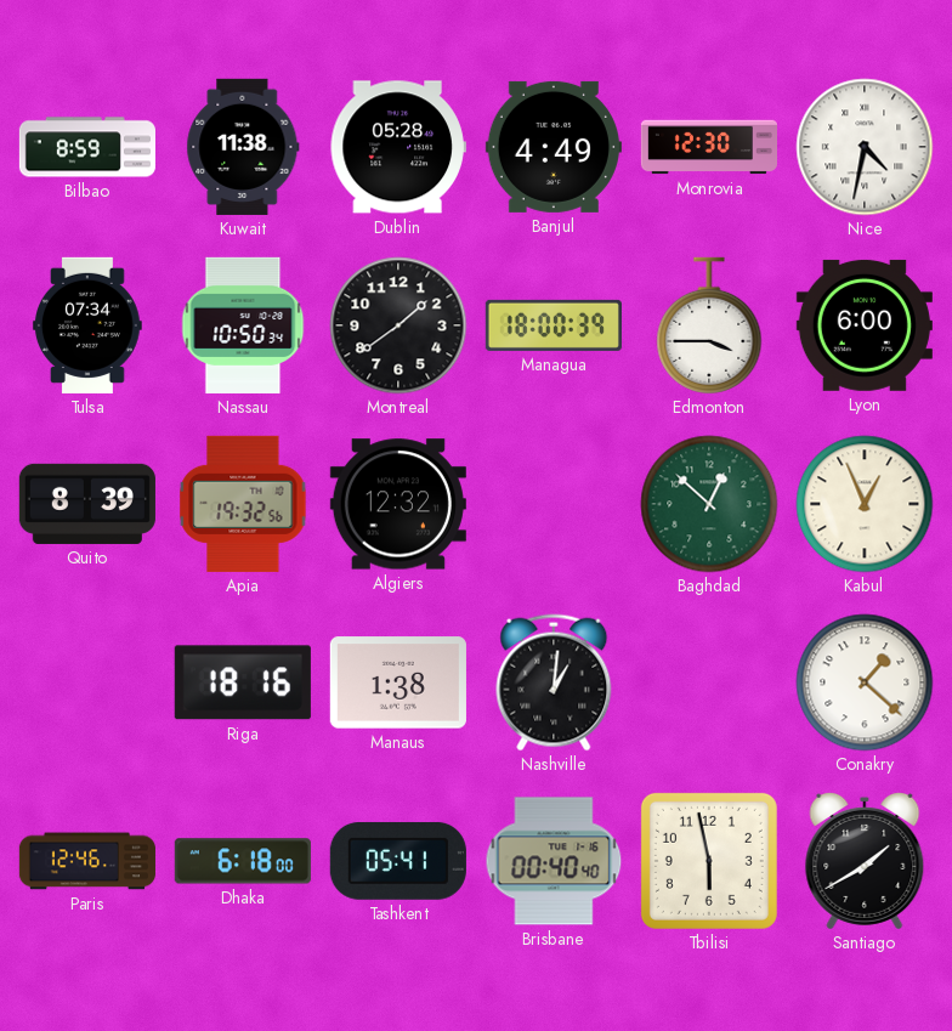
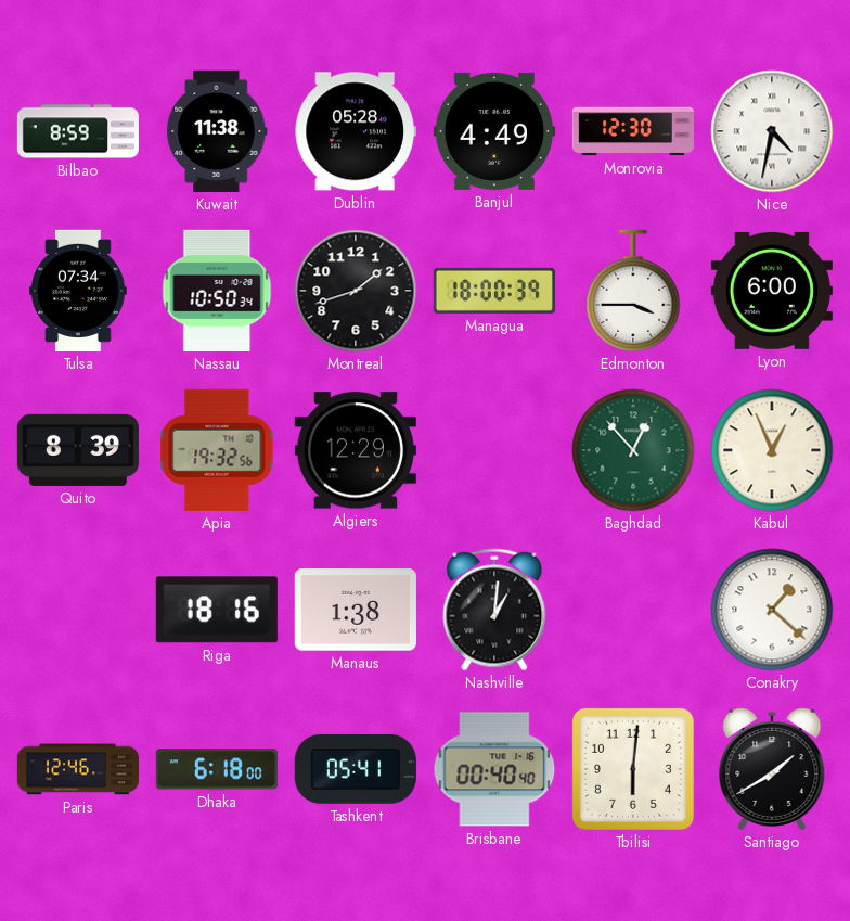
Montreal: 1:39 -> 1:42
Algiers: 12:32 -> 12:29
Baghdad: 12:52 -> 12:53
Tbilisi: 5:58 -> 6:01
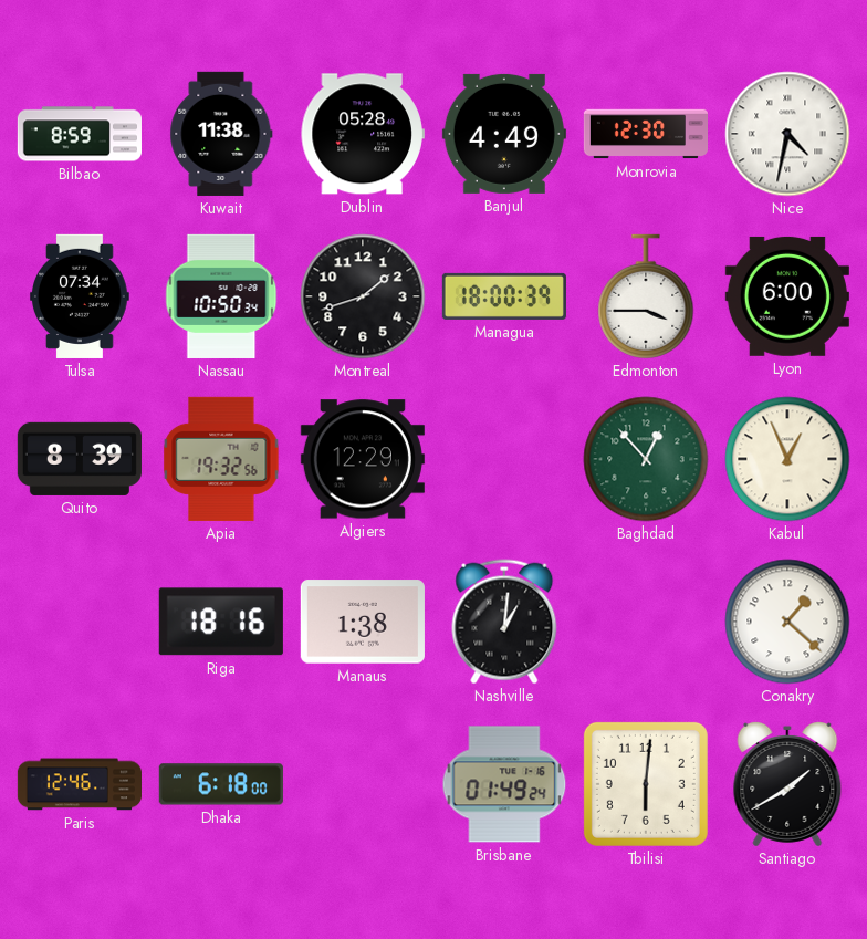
Tashkent: 05:41 -> none
Brisbane: 00:40 -> 01:49
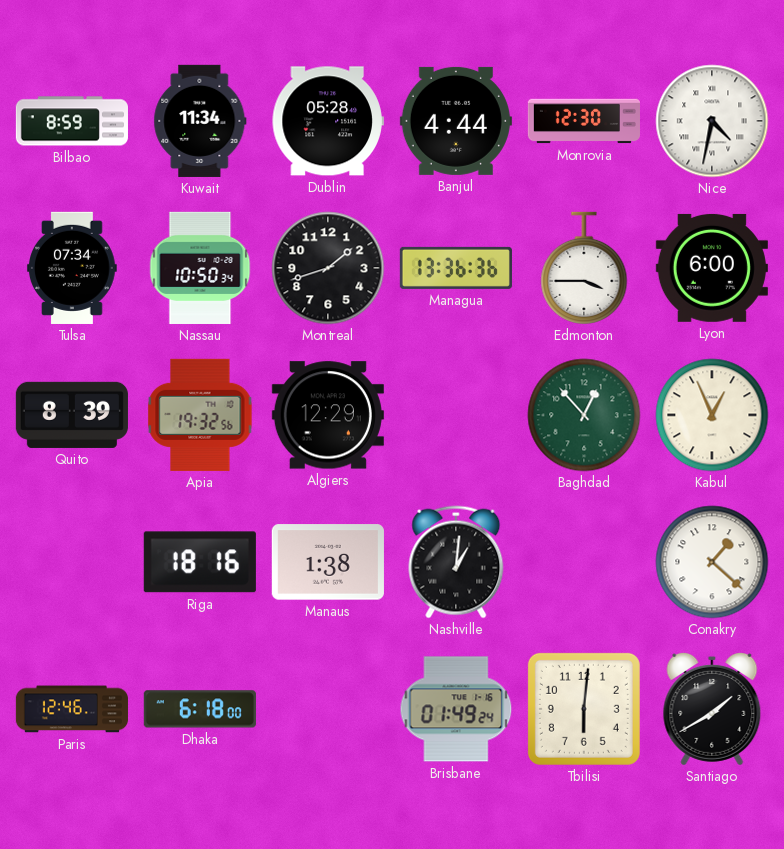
Kuwait: 11:38 -> 11:34
Banjul: 4:49 -> 4:44
Managua: 18:00 -> 13:36
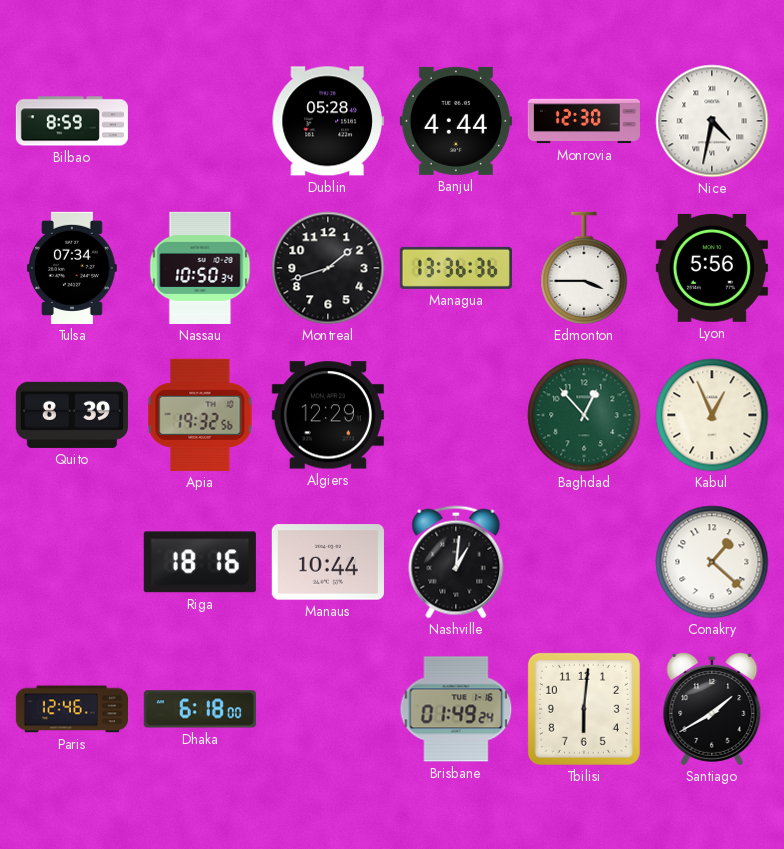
Kuwait: 11:34 -> none
Lyon: 6:00 -> 5:56
Manaus: 1:38 -> 10:44
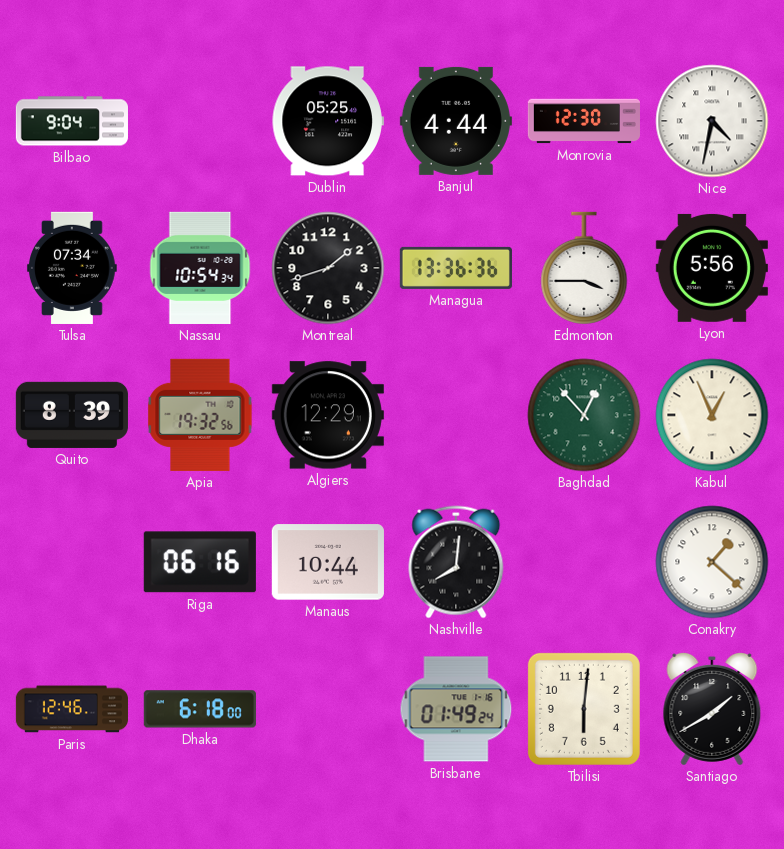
Bilbao: 8:59 -> 9:04
Dublin: 05:28 -> 05:25
Nassau: 10:50 -> 10:54
Riga: 18:16 -> 06:16
Nashville: 1:01 -> 8:01
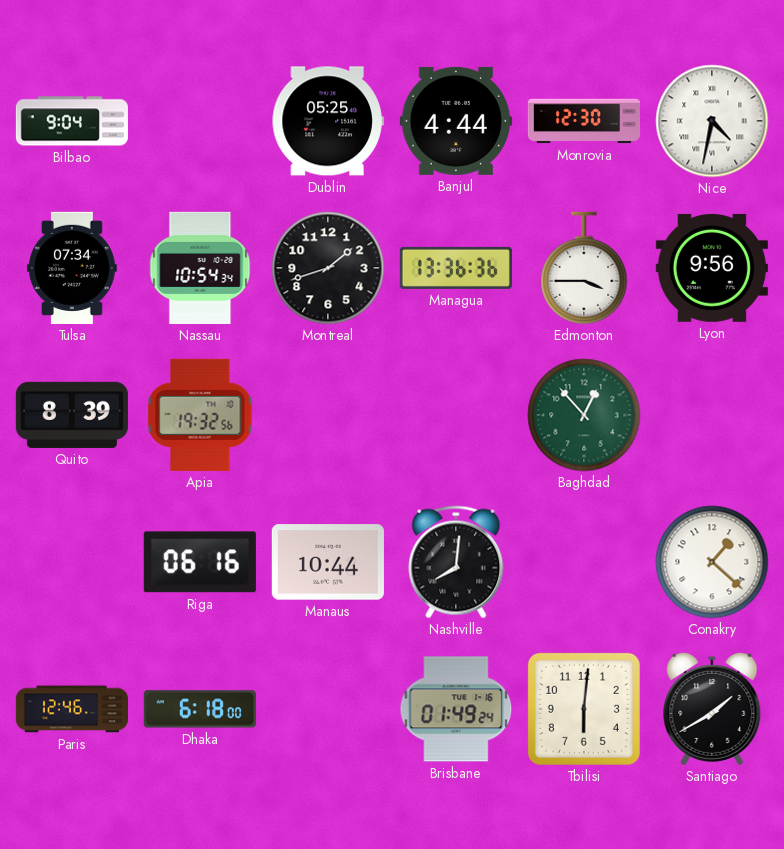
Lyon: 5:56 -> 9:56
Algiers: 12:29 -> none
Kabul: 12:56 -> none
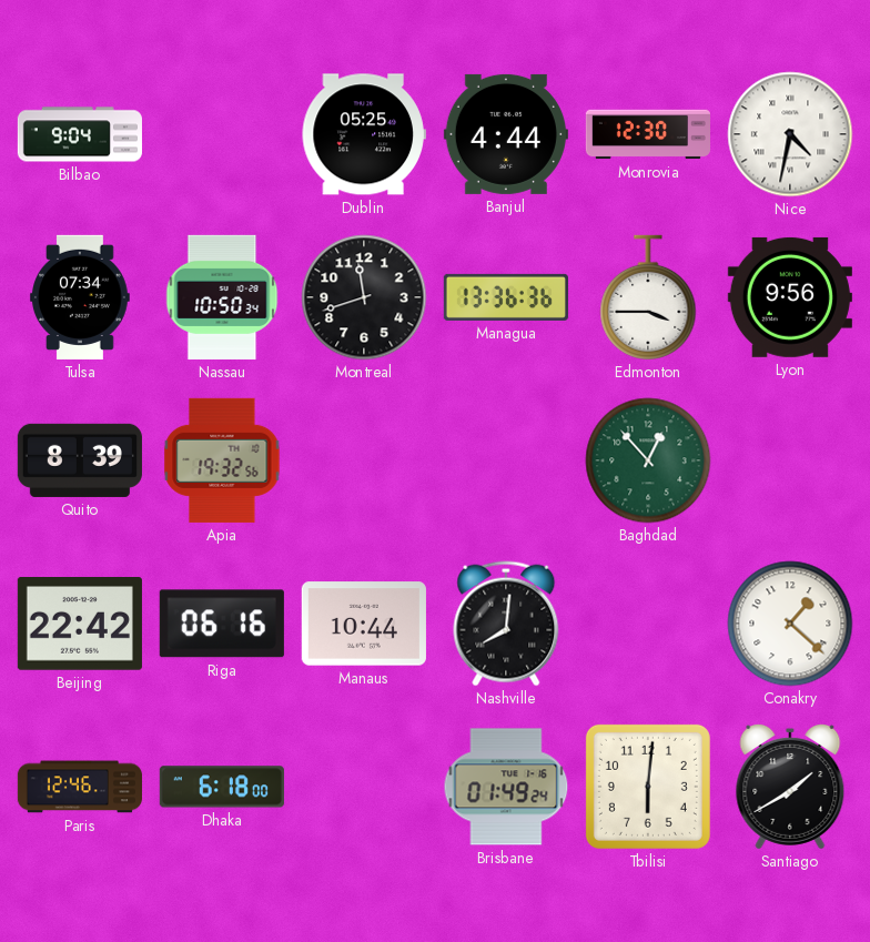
Nassau: 10:54 -> 10:50
Montreal: 1:42 -> 11:42
Beijing: none -> 22:42
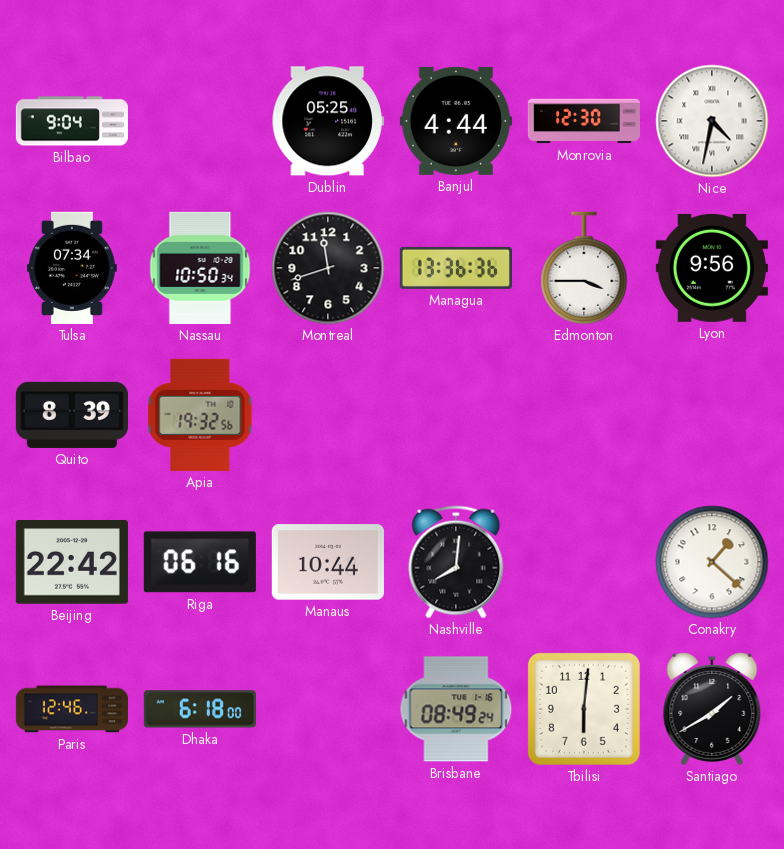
Baghdad: 12:53 -> none
Brisbane: 01:49 -> 08:49
